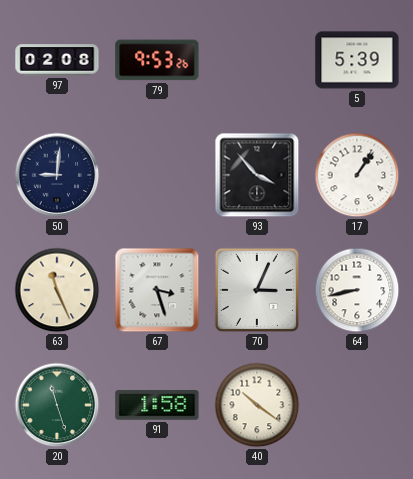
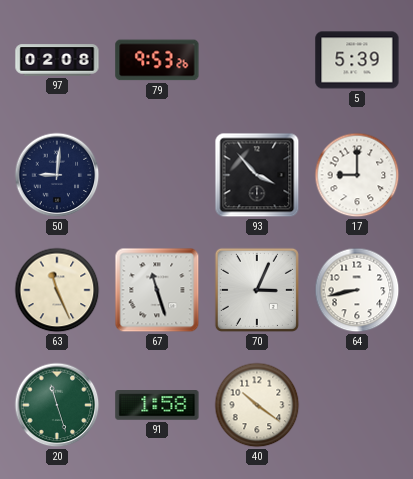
17: 1:06 -> 9:00
67: 3:27 -> 11:27
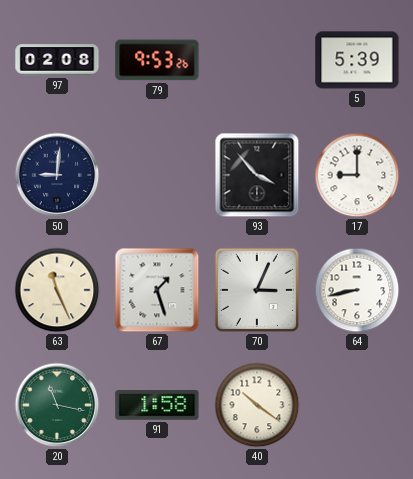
67: 11:27 -> 1:27
20: 11:27 -> 11:17
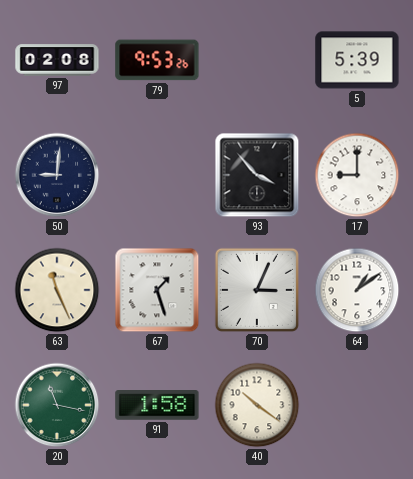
64: 8:43 -> 1:09
